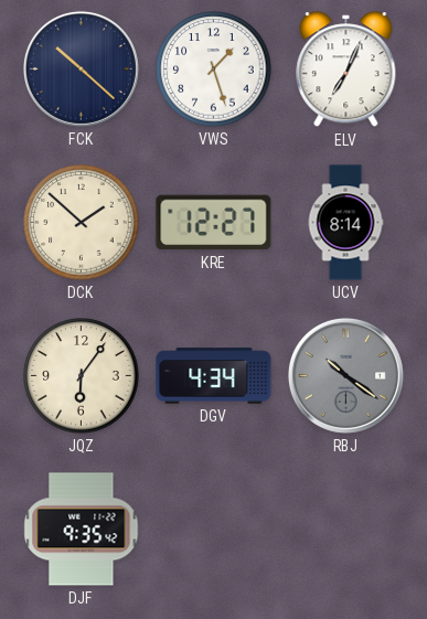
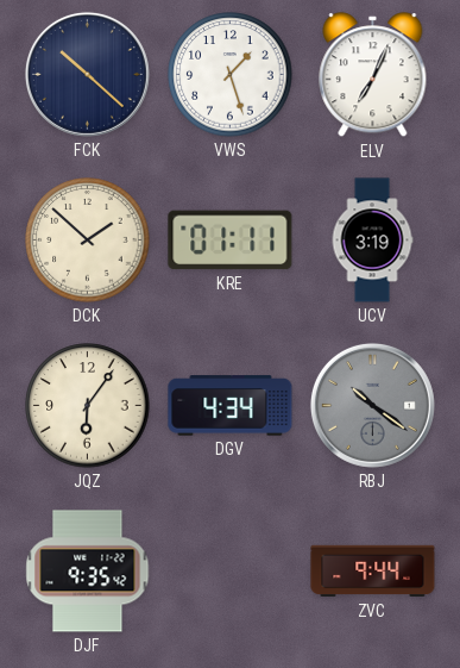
KRE: 12:27 -> 01:11
UCV: 8:14 -> 3:19
ZVC: none -> 9:44
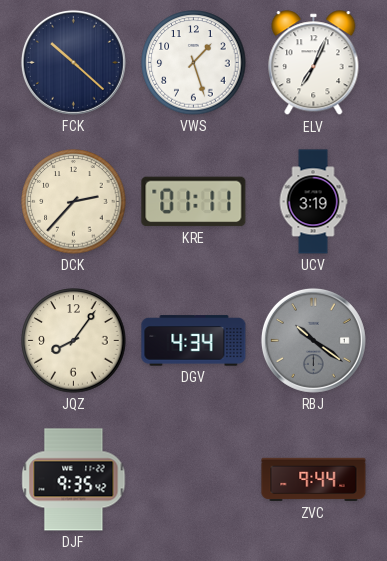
DCK: 1:52 -> 2:37
JQZ: 6:06 -> 8:06
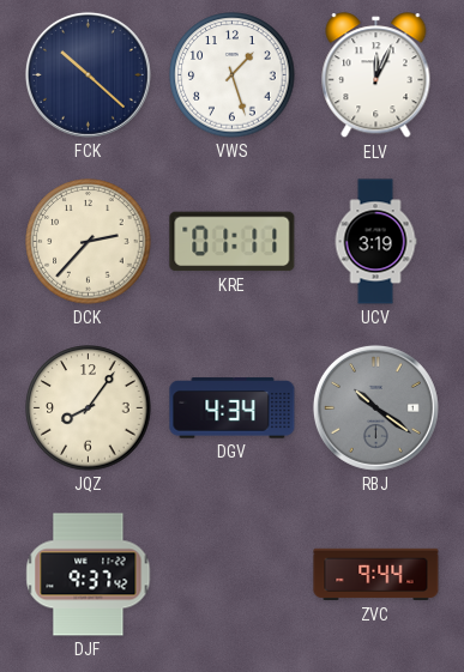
ELV: 7:04 -> 12:04
DJF: 9:35 -> 9:37
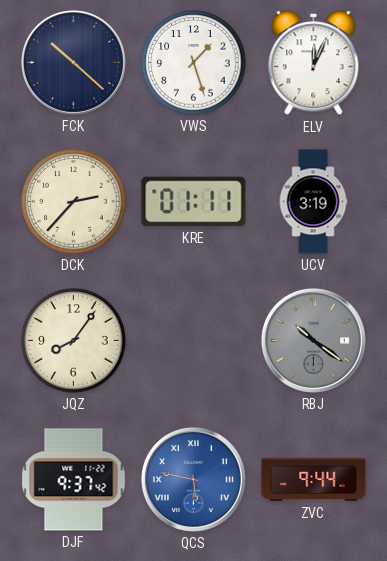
DGV: 4:34 -> none
QCS: none -> 5:47
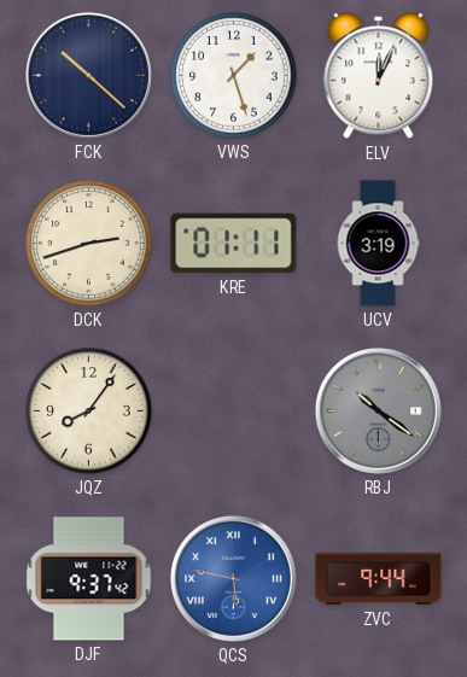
DCK: 2:37 -> 2:42
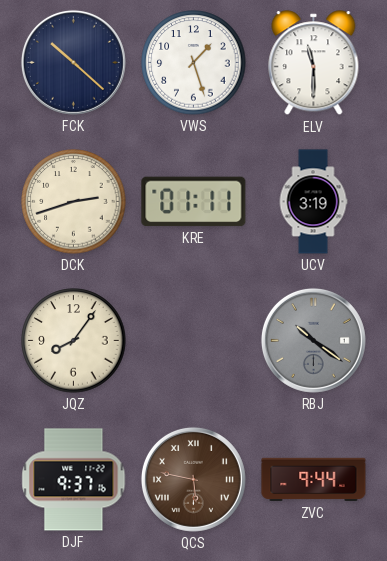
ELV: 12:04 -> 11:30
DJF: 9:37:42 -> 9:37:16
QCS dial: blue -> brown
